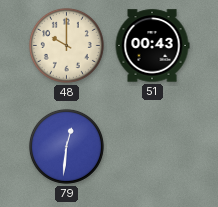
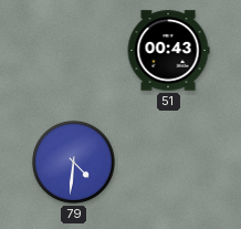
48: 10:00 -> none
79: 12:31 -> 4:31
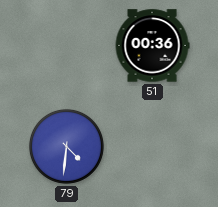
51: 00:43 -> 00:36
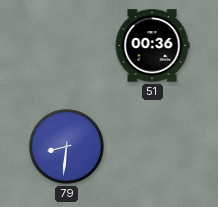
79: 4:31 -> 8:31
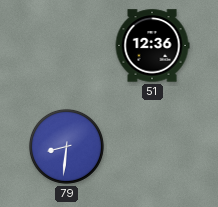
51: 00:36 -> 12:36
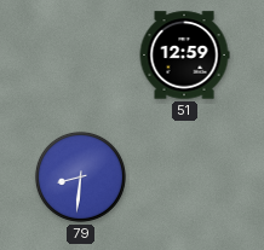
51: 12:36 -> 12:59
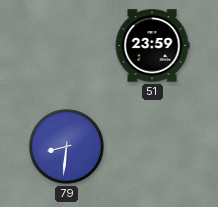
51: 12:59 -> 23:59
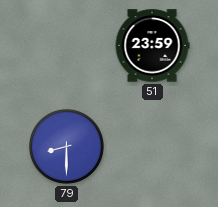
79: 8:31 -> 8:30
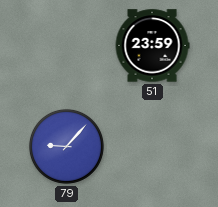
79: 8:30 -> 9:07
